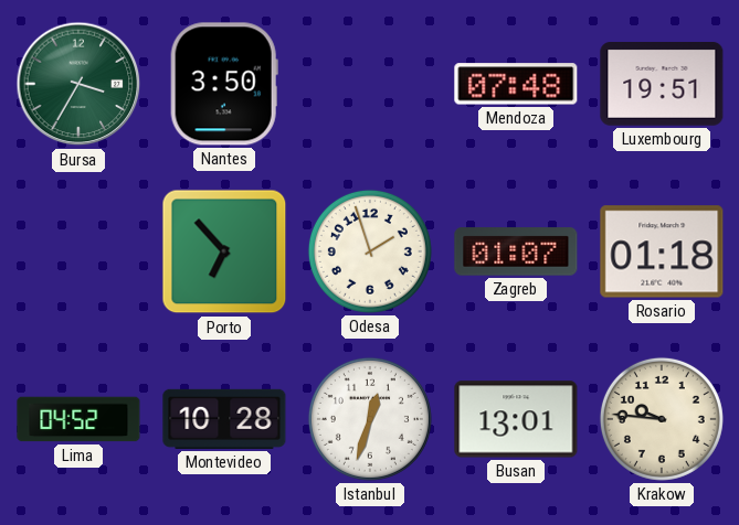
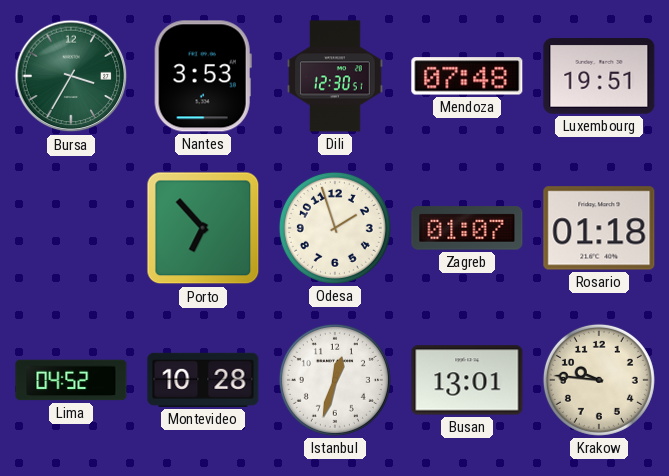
Nantes: 3:50 -> 3:53
Dili: none -> 12:30
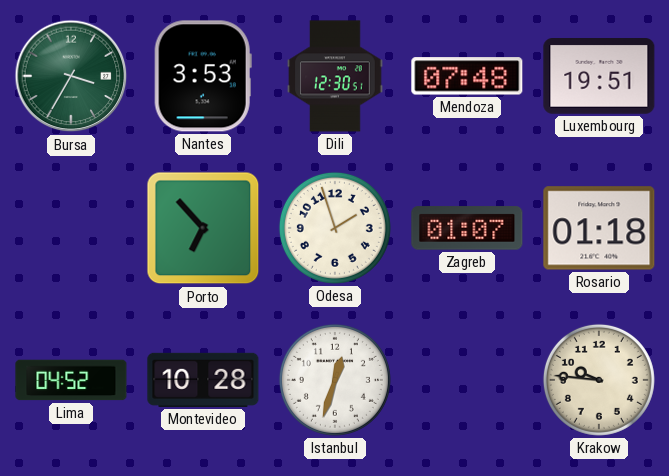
Busan: 13:01 -> none
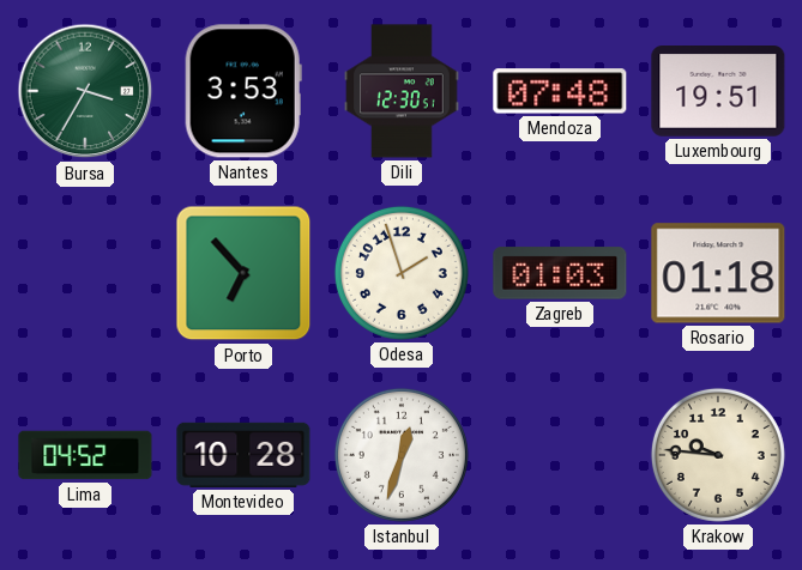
Zagreb: 01:07 -> 01:03
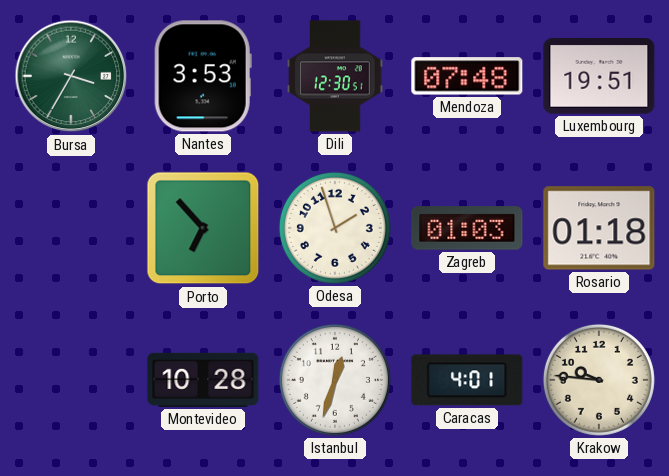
Lima: 04:52 -> none
Caracas: none -> 4:01
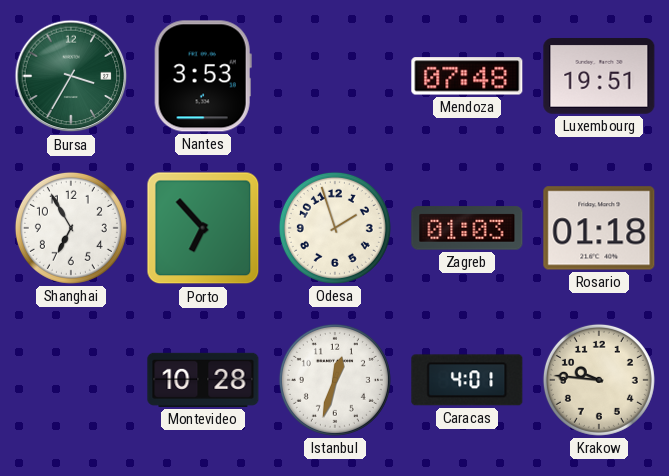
Dili: 12:30 -> none
Shanghai: none -> 6:55
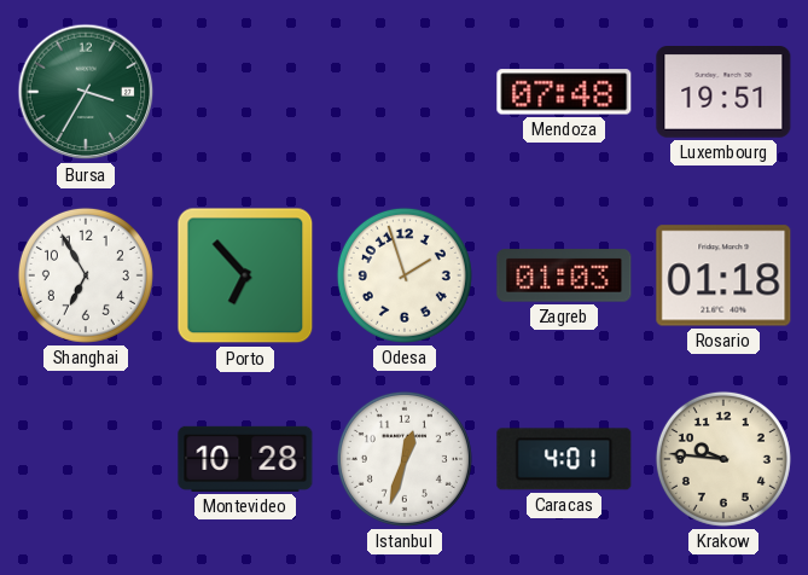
Nantes: 3:53 -> none
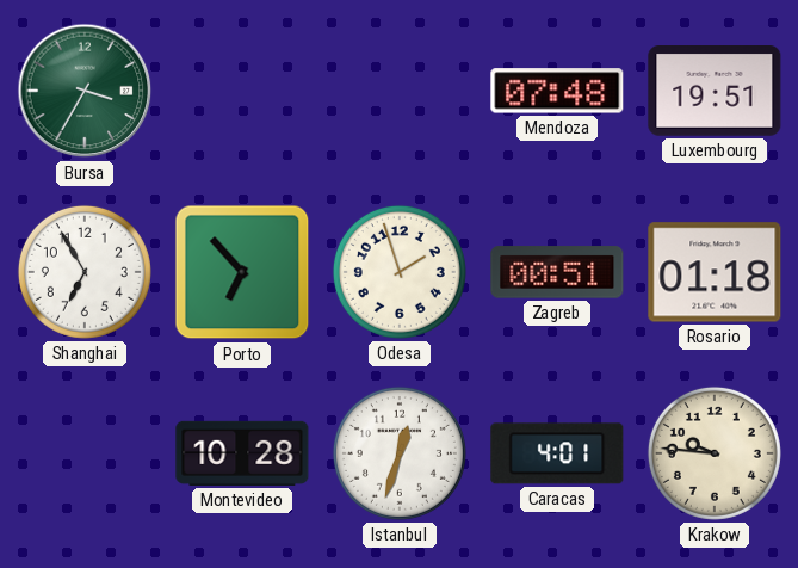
Zagreb: 01:03 -> 00:51
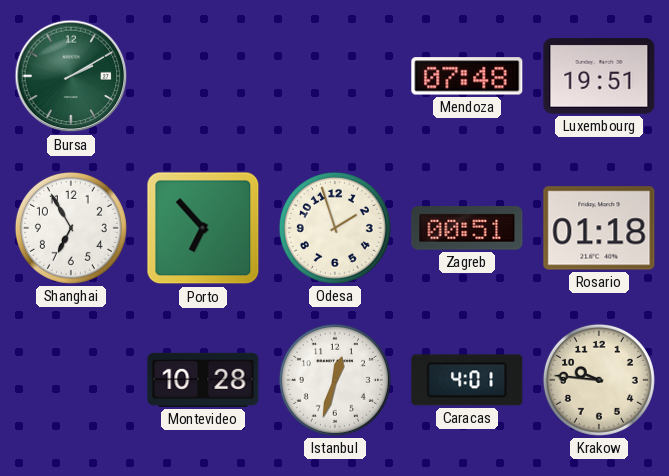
Bursa: 3:35 -> 2:10
